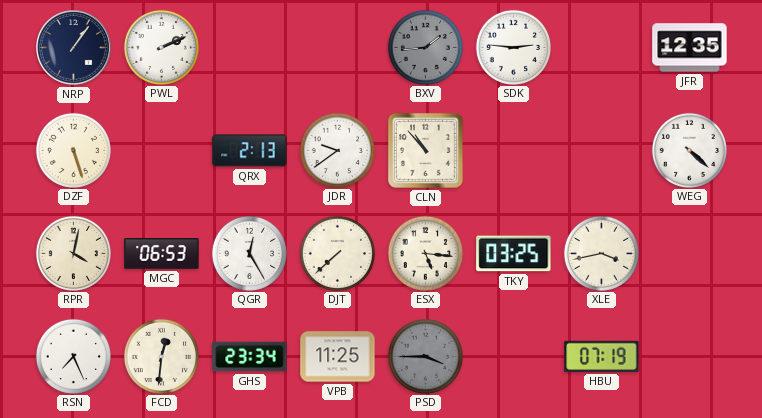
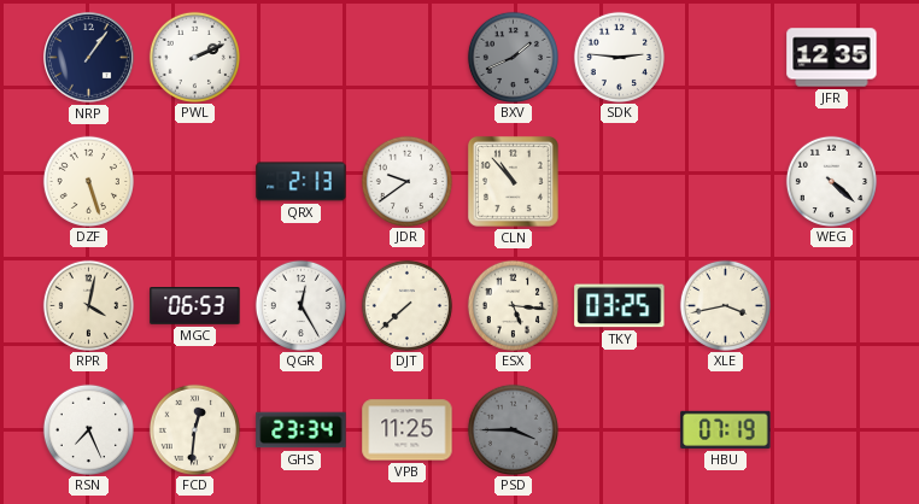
BXV: 1:44 -> 1:41
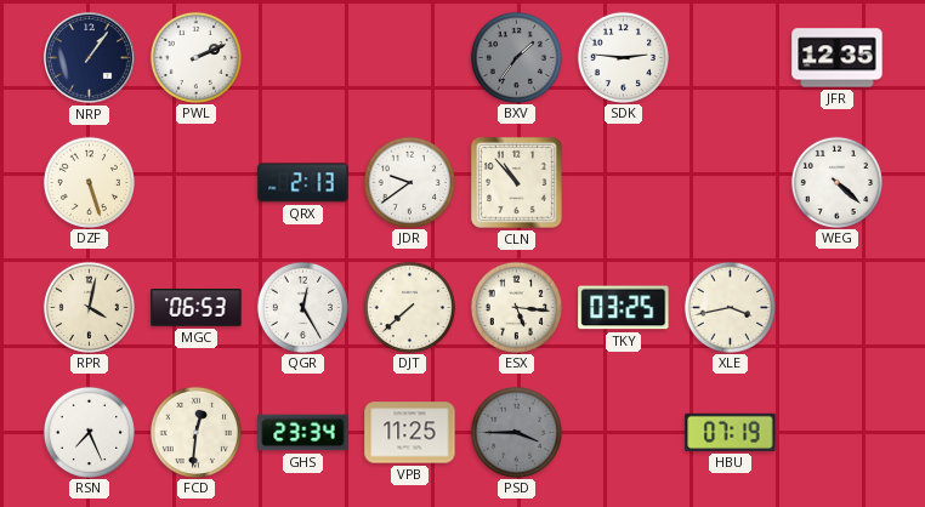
BXV: 1:41 -> 1:36
